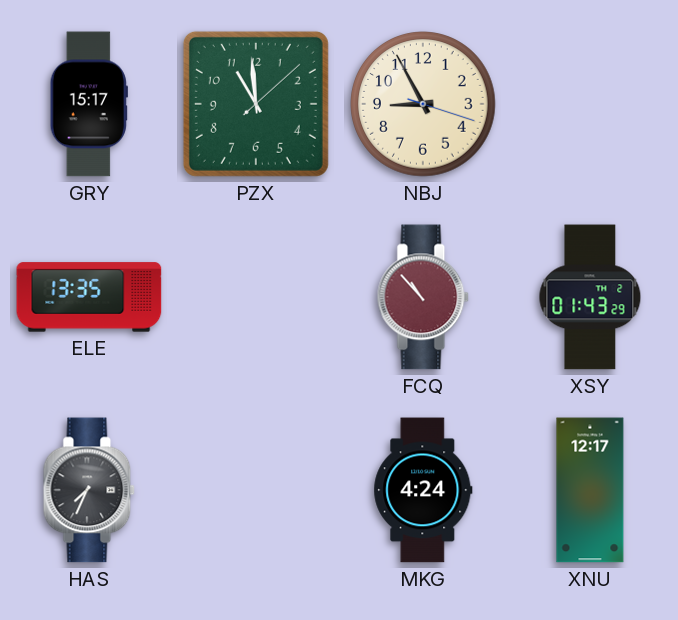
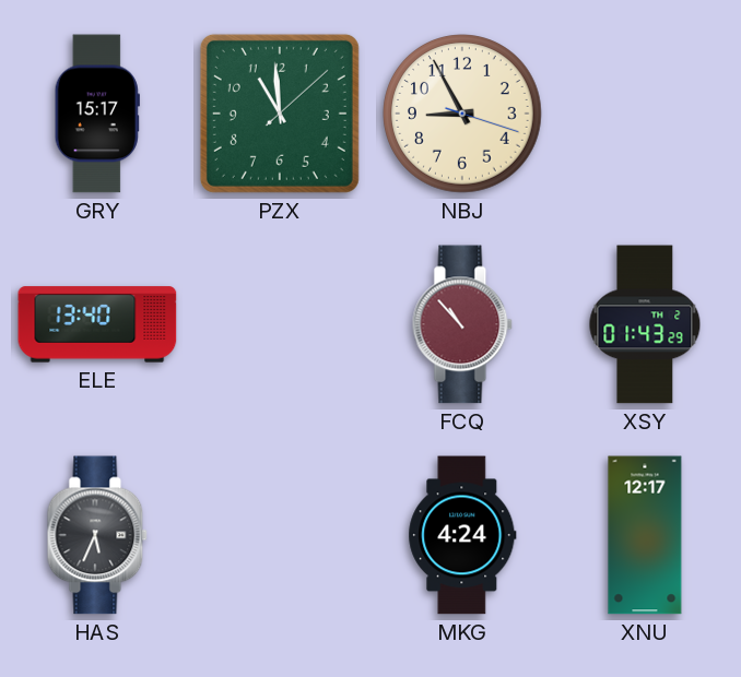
ELE: 13:35 -> 13:40
HAS: 7:34 -> 5:34
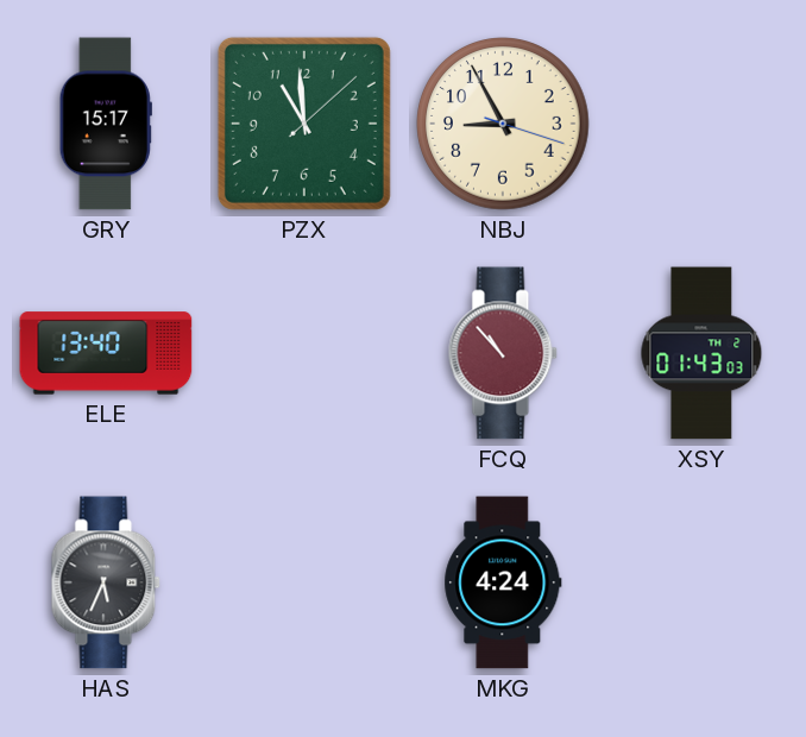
XSY: 01:43:29 -> 01:43:03
XNU: 12:17 -> none
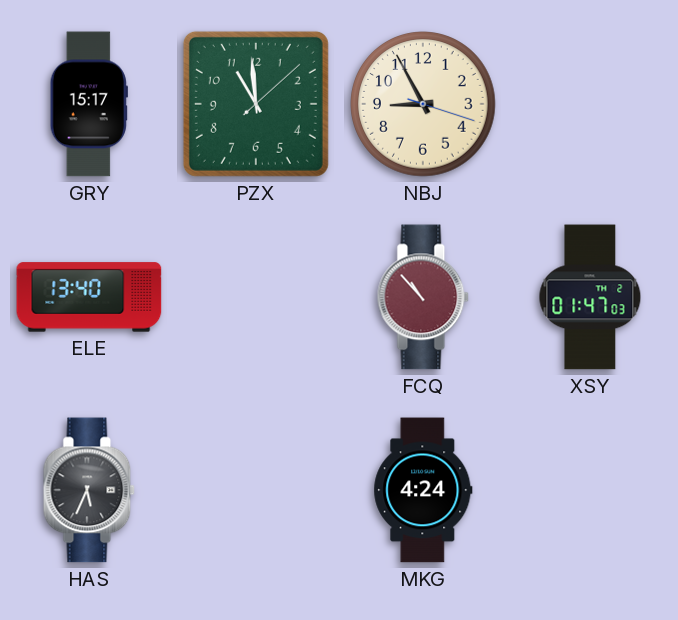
XSY: 01:43 -> 01:47
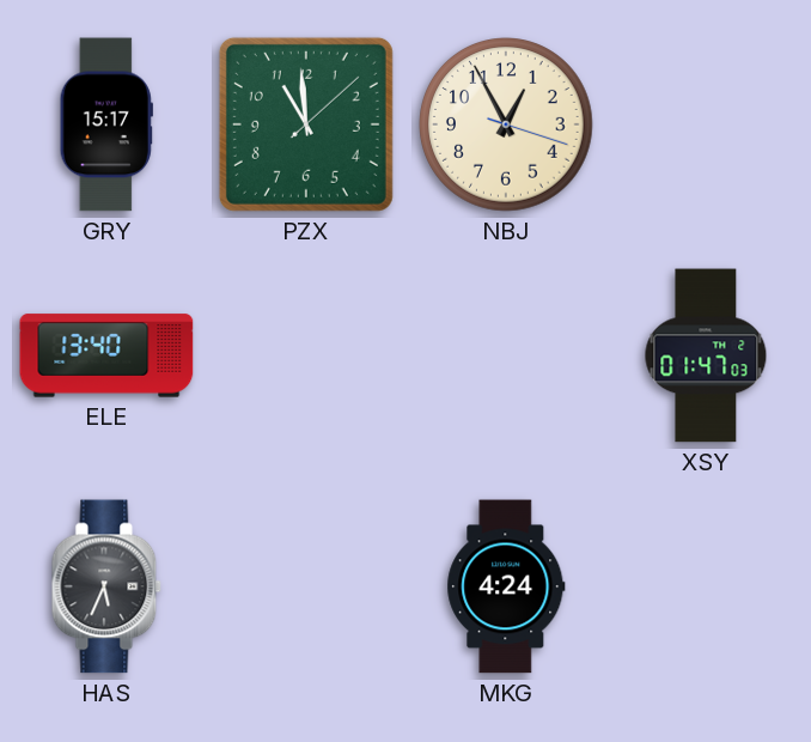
NBJ: 8:55 -> 12:55
FCQ: 10:53 -> none
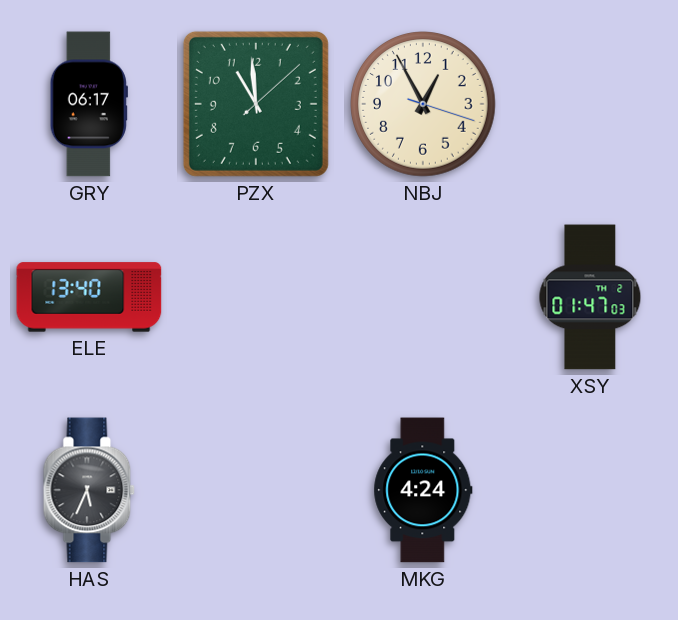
GRY: 15:17 -> 06:17
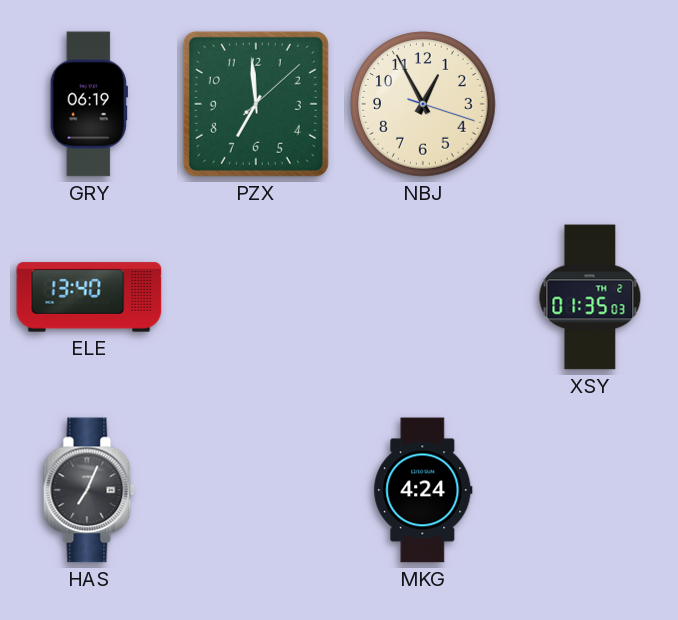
GRY: 06:17 -> 06:19
PZX: 10:59 -> 6:59
XSY: 01:47 -> 01:35
HAS: 5:34 -> 7:04
